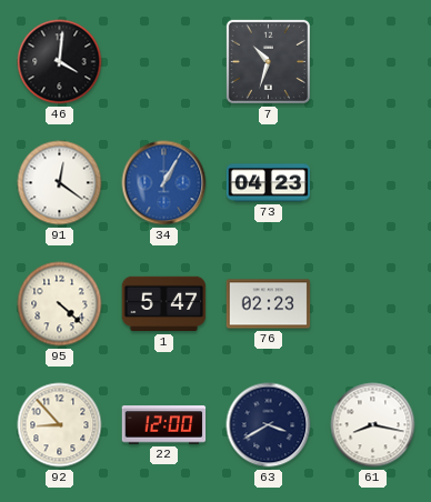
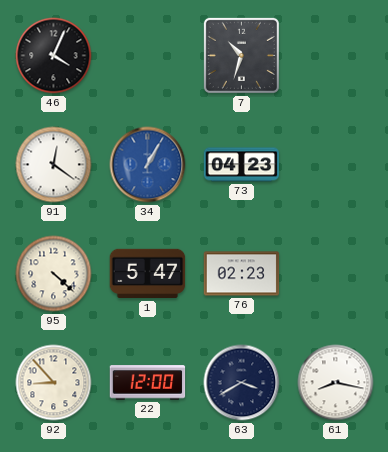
46: 4:01 -> 4:04
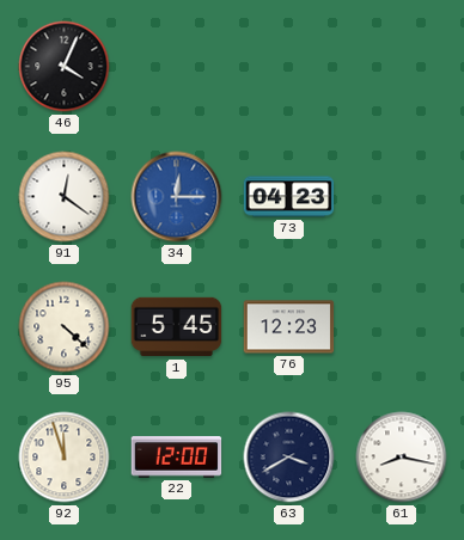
7: 10:33 -> none
34: 1:05 -> 12:15
1: 5:47 -> 5:45
76: 02:23 -> 12:23
92: 8:53 -> 11:57
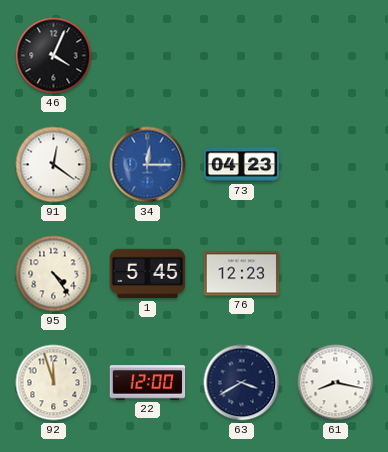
95: 4:22 -> 4:24
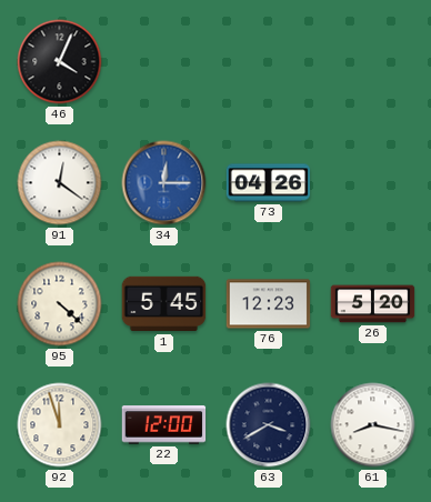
73: 04:23 -> 04:26
95: 4:24 -> 4:22
26: none -> 5:20
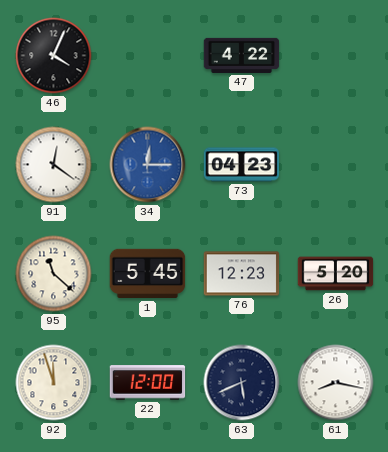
47: none -> 4:22
73: 04:26 -> 04:23
95: 4:22 -> 11:22
63: 3:40 -> 5:41
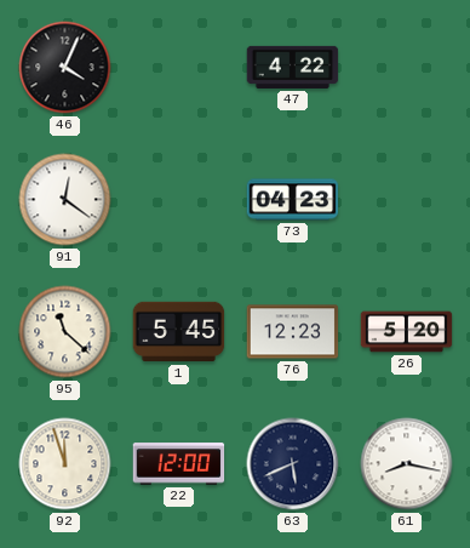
34: 12:15 -> none
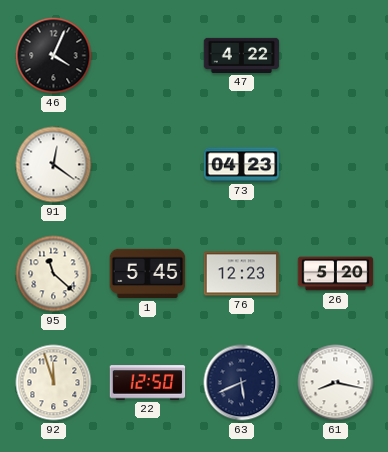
22: 12:00 -> 12:50
